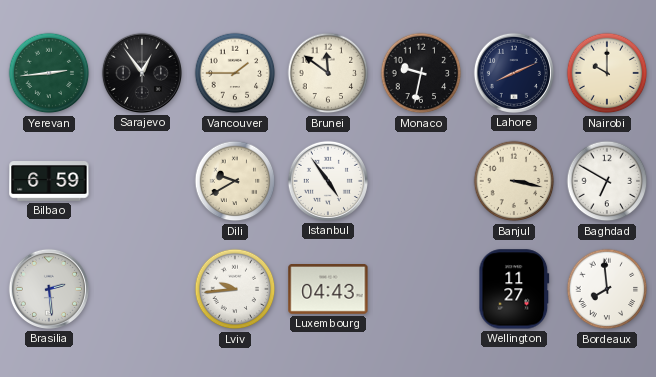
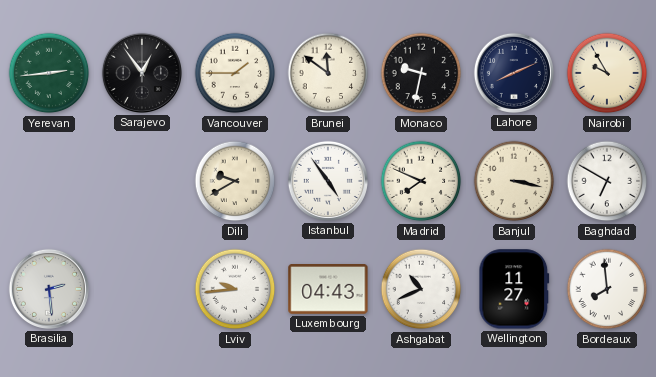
Nairobi: 10:00 -> 9:55
Bilbao: 6:59 -> none
Madrid: none -> 7:49
Ashgabat: none -> 10:41
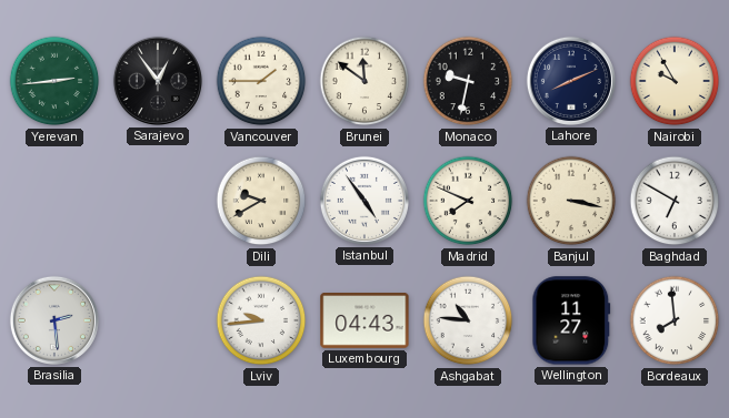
Ashgabat: 10:41 -> 10:46
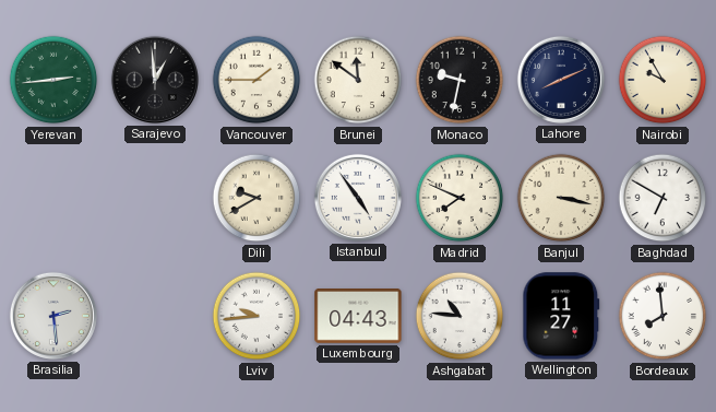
Sarajevo: 12:54 -> 12:59
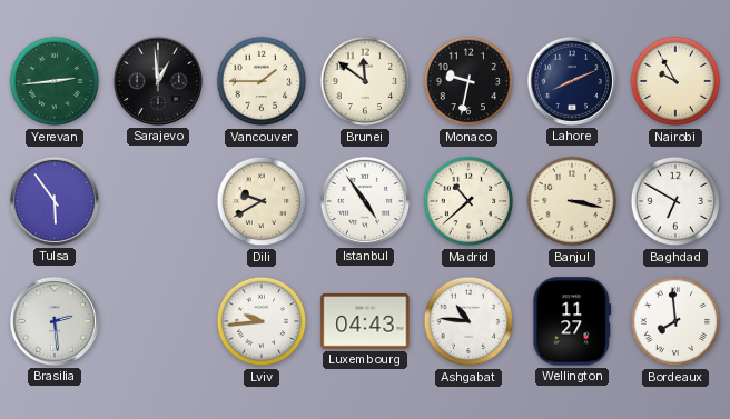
Tulsa: none -> 5:54
Madrid: 7:49 -> 10:38
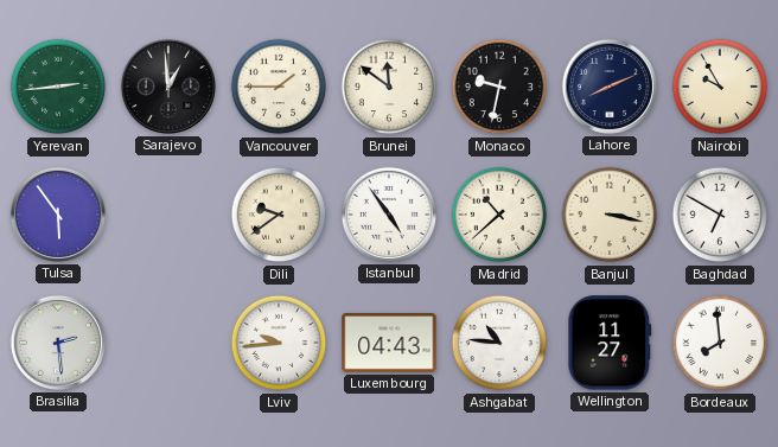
Dili: 9:40 -> 9:39
